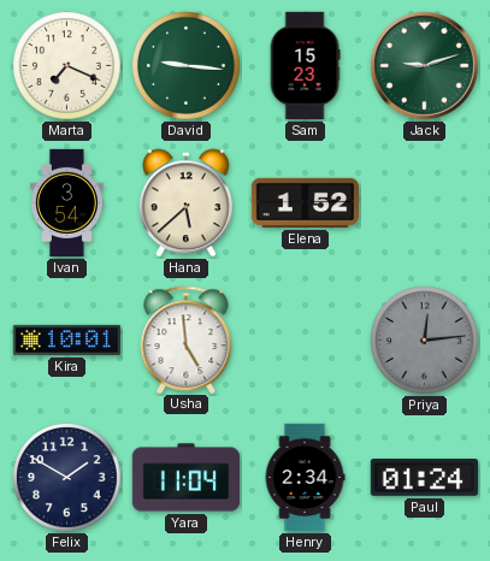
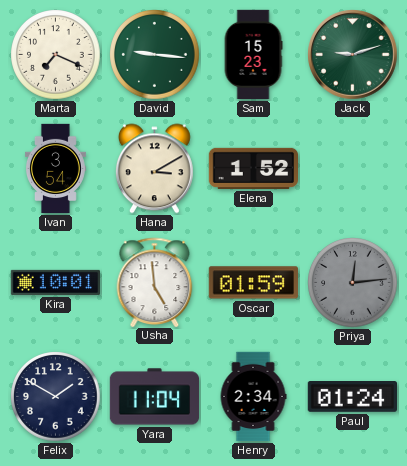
Hana: 5:38 -> 3:10
Oscar: none -> 01:59
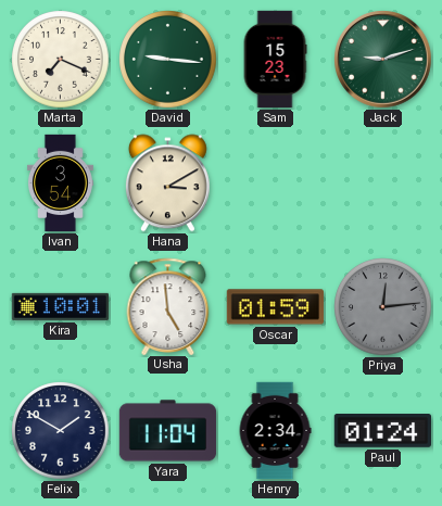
Elena: 1:52 -> none
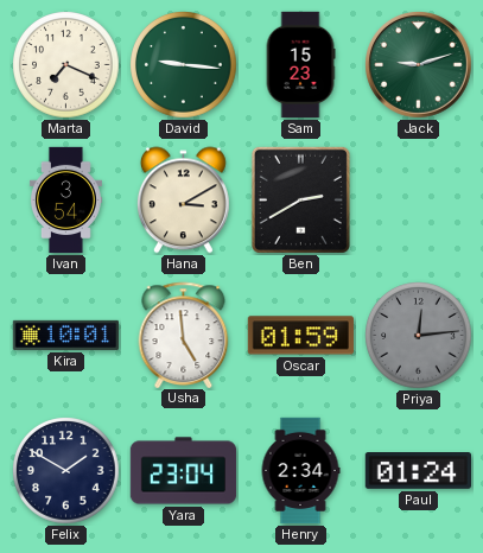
Ben: none -> 2:40
Yara: 11:04 -> 23:04
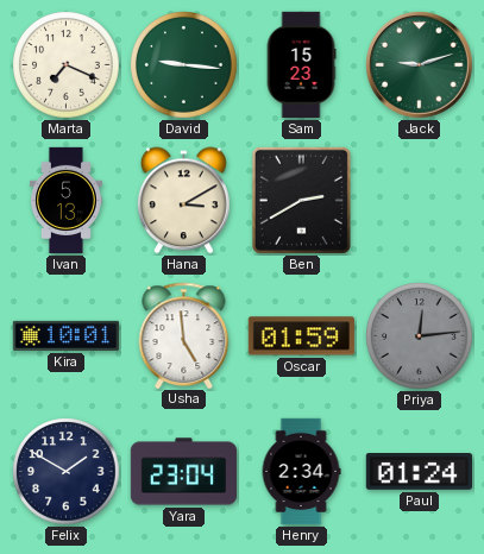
Ivan: 3:54 -> 5:13
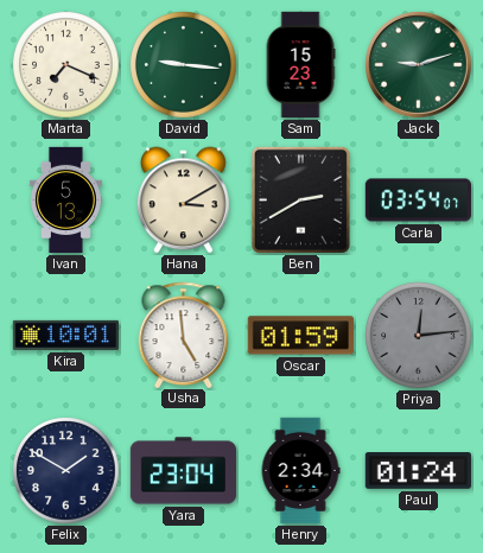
Carla: none -> 03:54
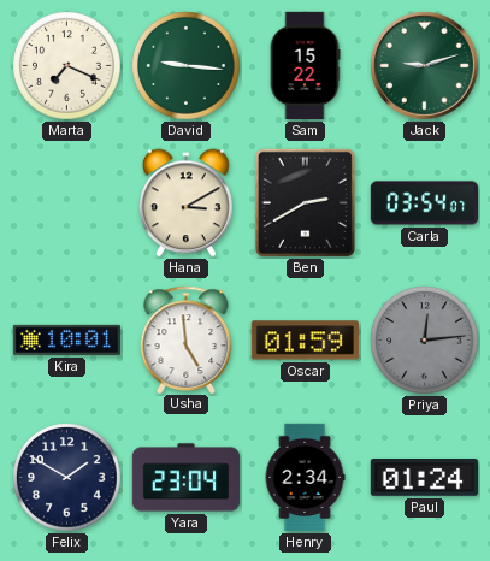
Sam: 15:23 -> 15:22
Ivan: 5:13 -> none
